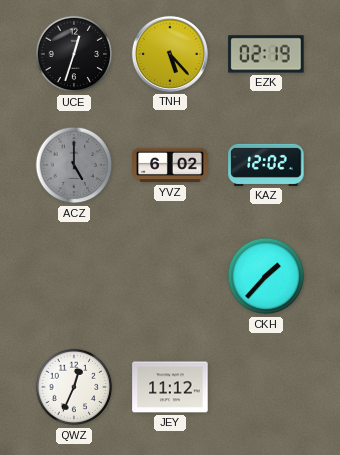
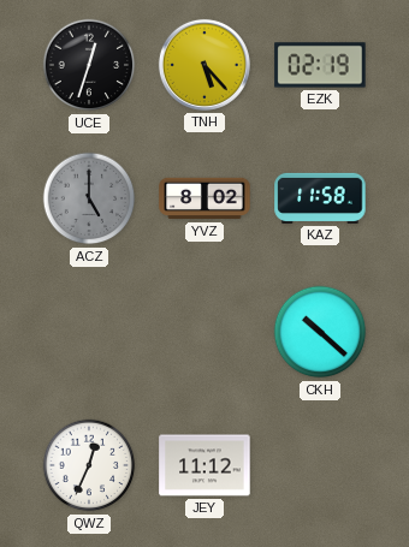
YVZ: 6:02 -> 8:02
KAZ: 12:02 -> 11:58
CKH: 1:37 -> 10:22
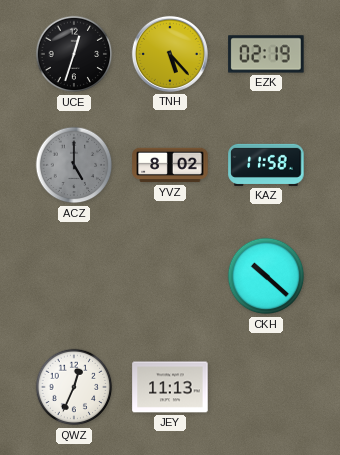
JEY: 11:12 -> 11:13
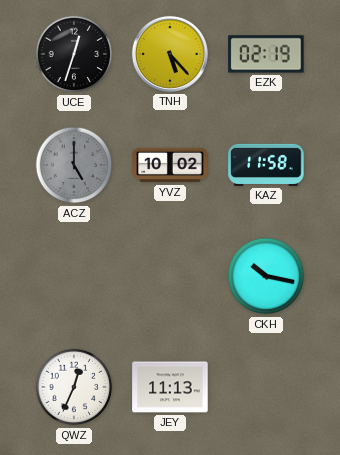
YVZ: 8:02 -> 10:02
CKH: 10:22 -> 10:17
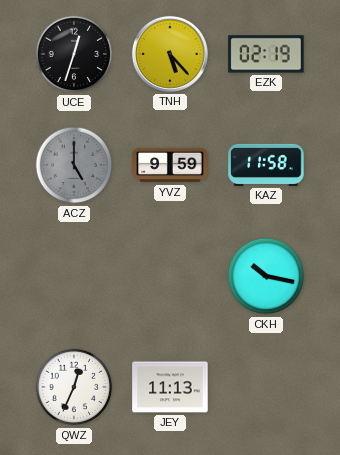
YVZ: 10:02 -> 9:59
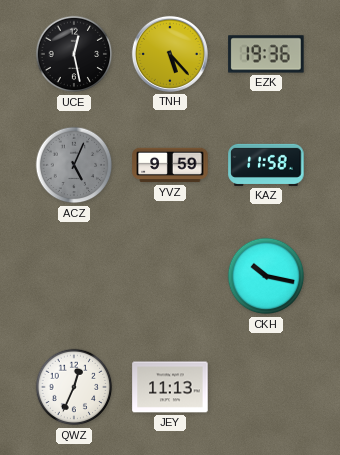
UCE: 12:33 -> 12:28
EZK: 02:19 -> 19:36
ACZ: 5:00 -> 5:04
